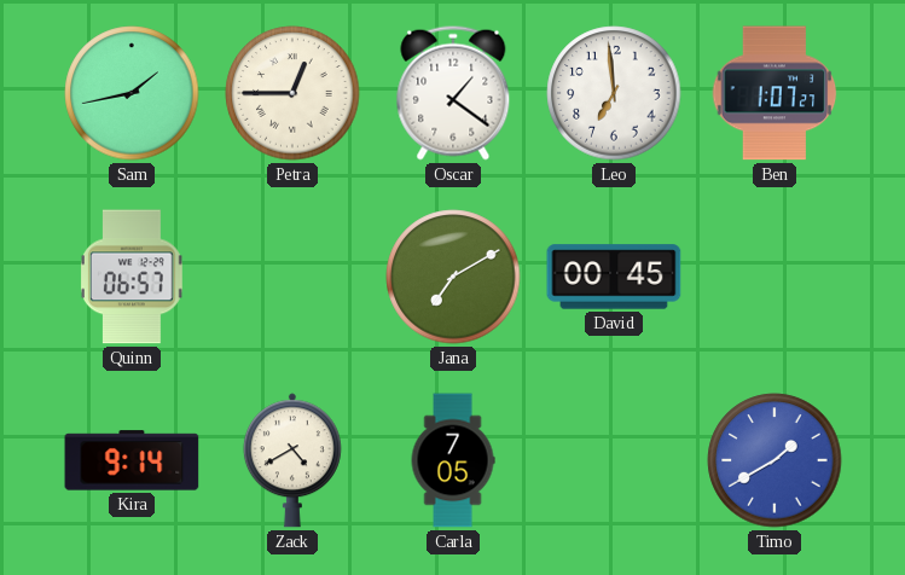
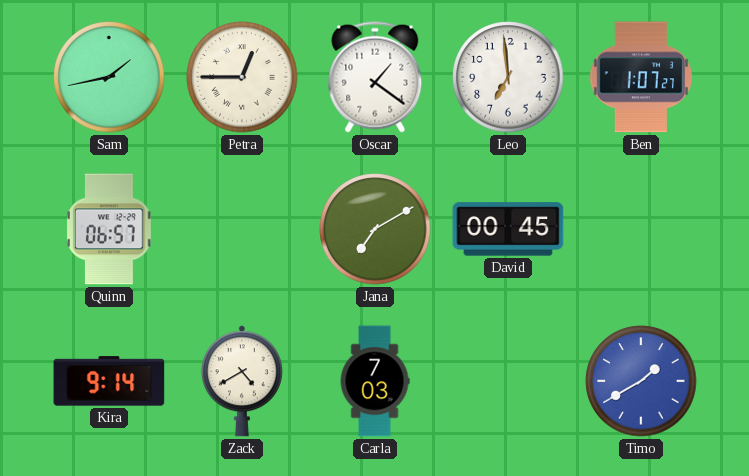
Carla: 7:05 -> 7:03
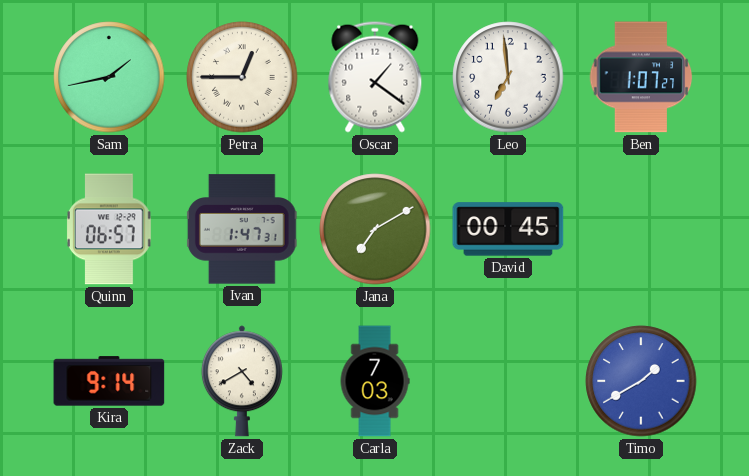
Ivan: none -> 1:47
